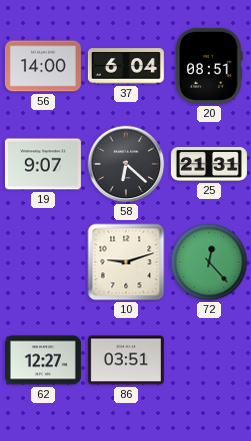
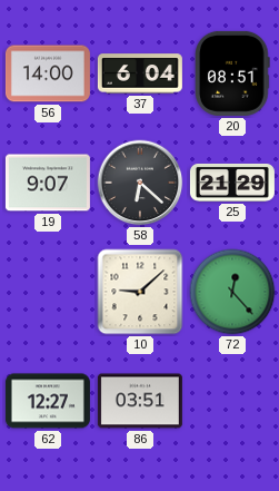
25: 21:31 -> 21:29
10: 9:12 -> 9:08
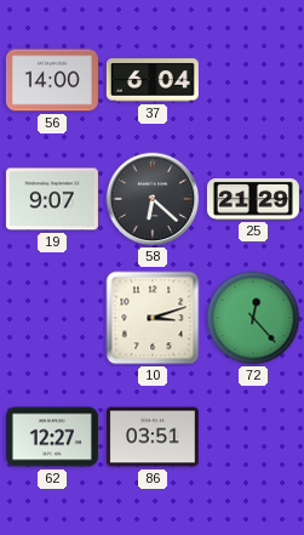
20: 08:51 -> none
10: 9:08 -> 3:12
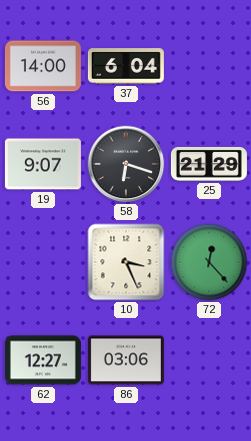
58: 6:22 -> 6:18
10: 3:12 -> 3:26
86: 03:51 -> 03:06
